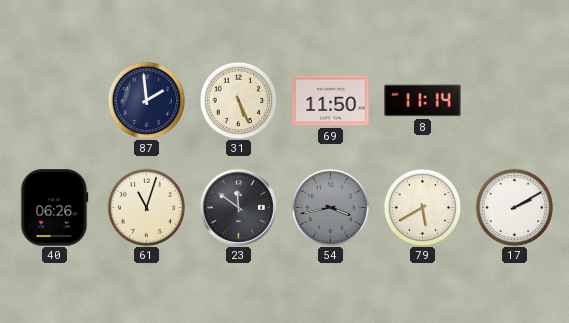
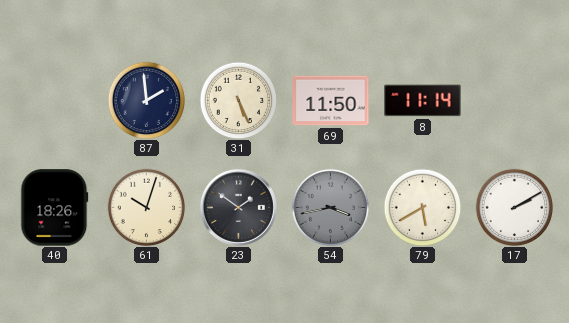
40: 06:26 -> 18:26
61: 11:03 -> 10:03
23: 11:51 -> 1:51
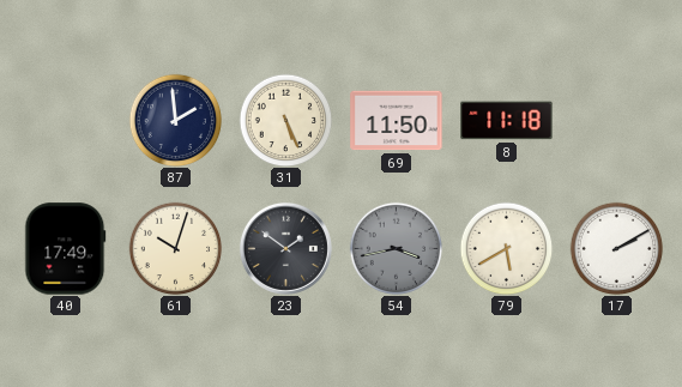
8: 11:14 -> 11:18
40: 18:26 -> 17:49
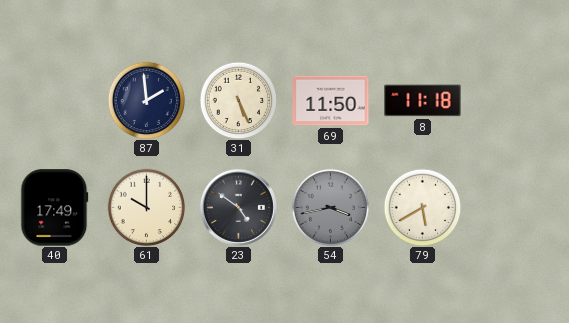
61: 10:03 -> 10:00
23: 1:51 -> 4:51
17: 2:10 -> none
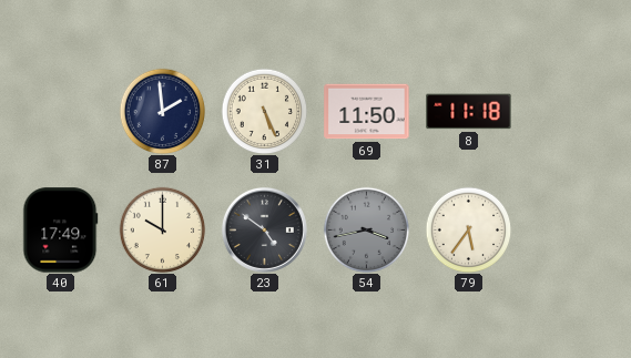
79: 5:40 -> 5:36
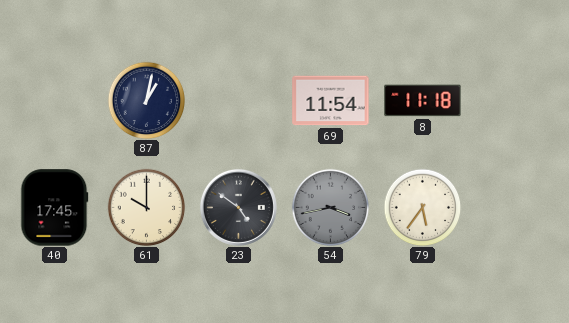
87: 1:59 -> 1:02
31: 5:26 -> none
69: 11:50 -> 11:54
40: 17:49 -> 17:45
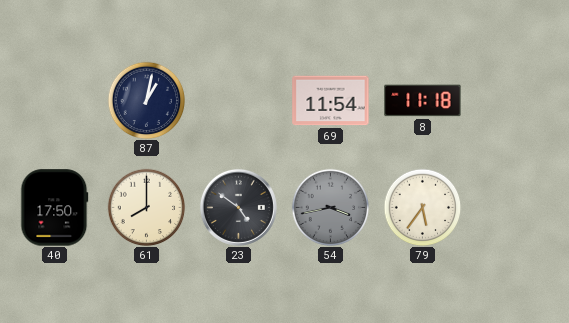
40: 17:45 -> 17:50
61: 10:00 -> 8:00
